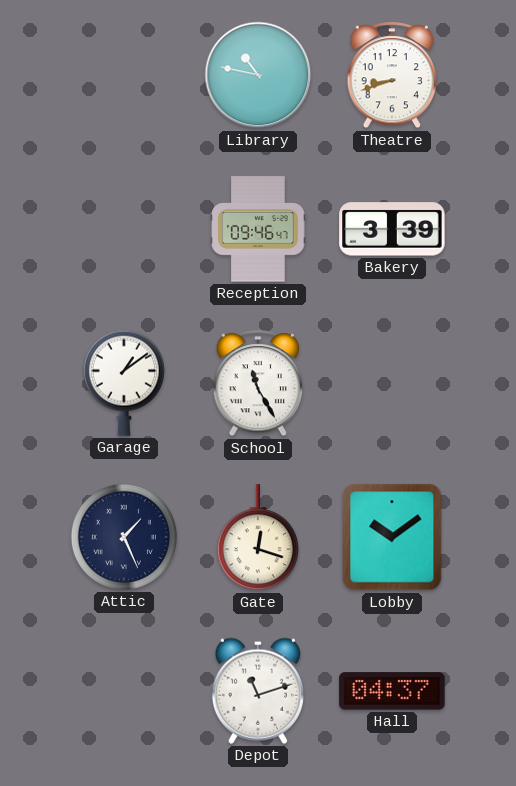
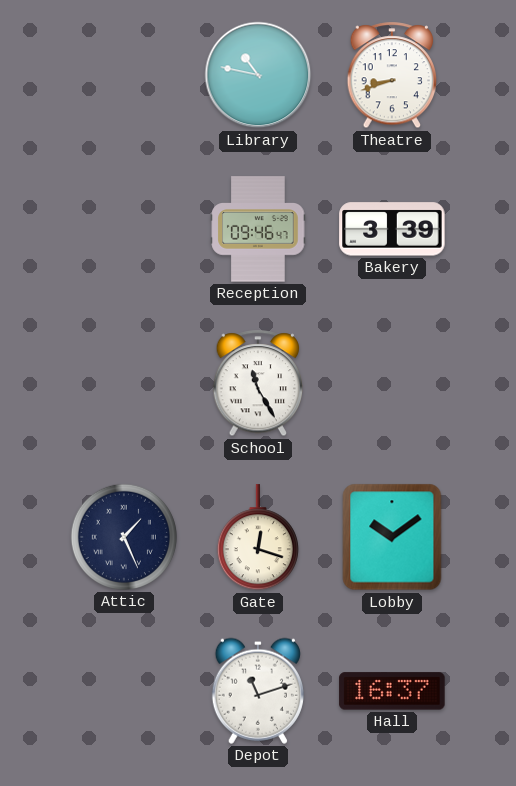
Garage: 1:09 -> none
Hall: 04:37 -> 16:37
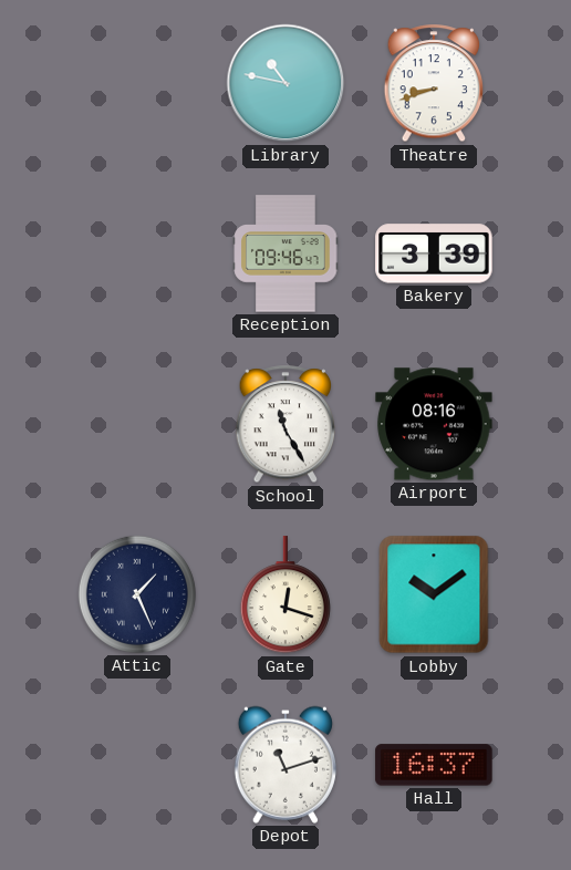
Airport: none -> 08:16
